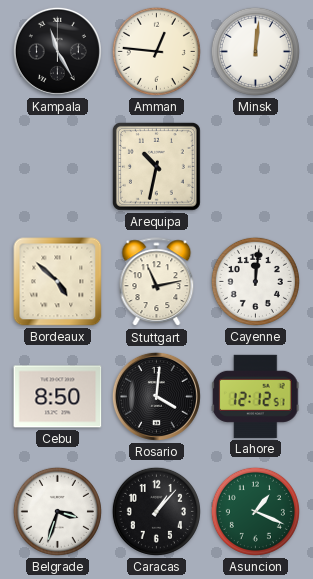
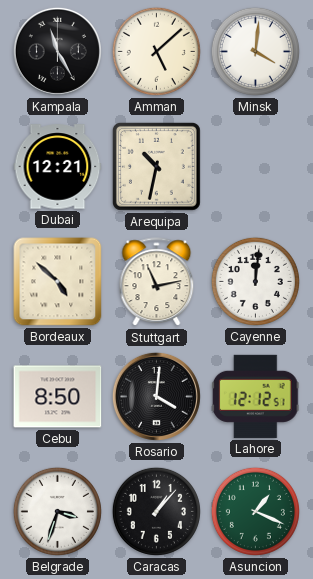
Amman: 12:46 -> 5:08
Minsk: 12:01 -> 4:01
Dubai: none -> 12:21
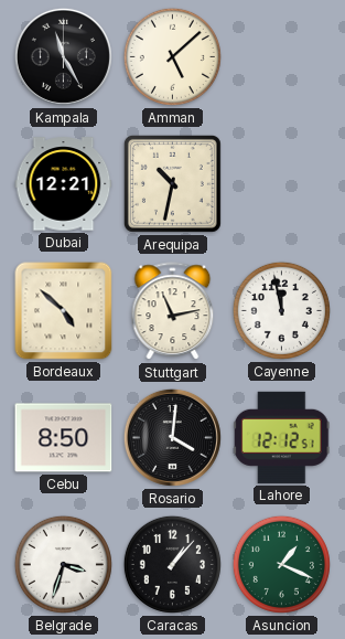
Minsk: 4:01 -> none
Cayenne: 12:01 -> 11:58
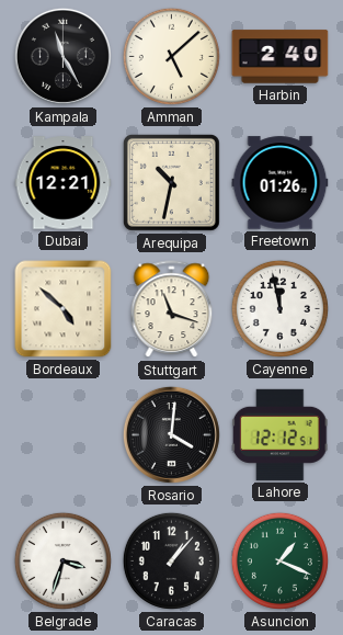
Harbin: none -> 2:40
Freetown: none -> 01:26
Stuttgart: 11:13 -> 11:18
Cebu: 8:50 -> none
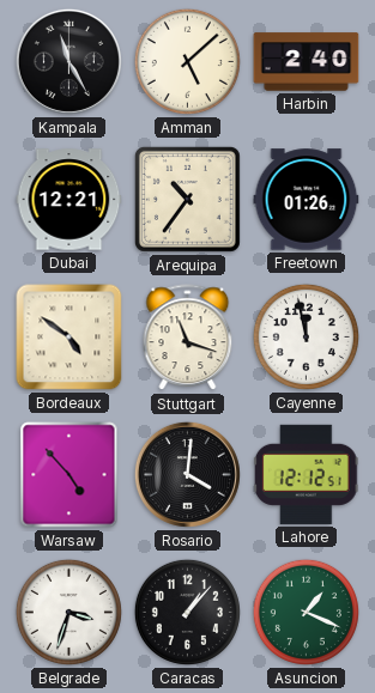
Arequipa: 10:32 -> 10:36
Bordeaux: 4:52 -> 4:51
Warsaw: none -> 4:53
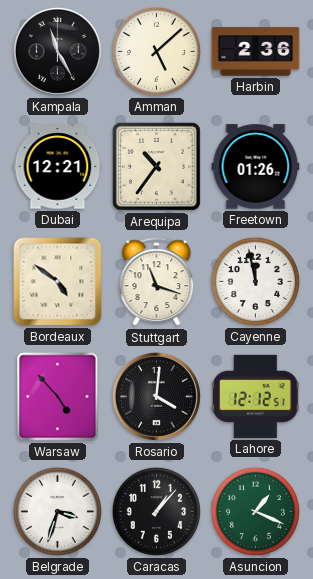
Harbin: 2:40 -> 2:36
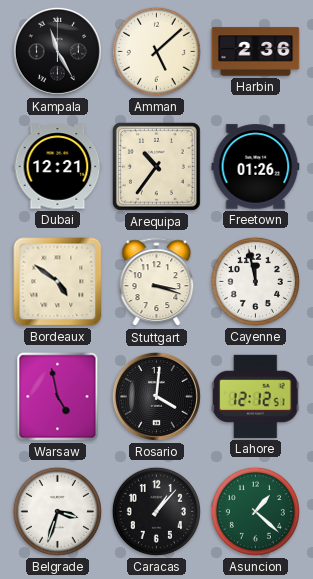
Stuttgart: 11:18 -> 3:18
Warsaw: 4:53 -> 4:58
Asuncion: 1:19 -> 1:22
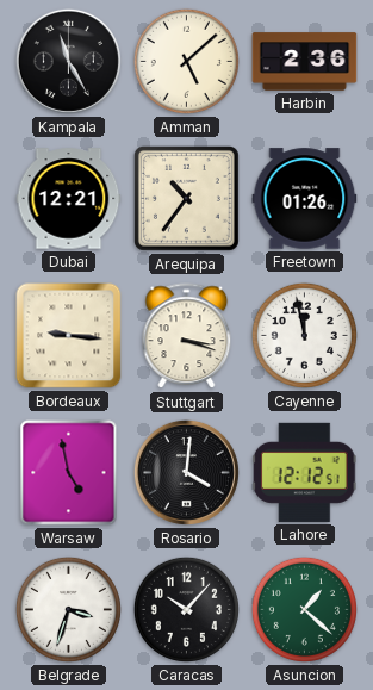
Bordeaux: 4:51 -> 9:16
Caracas: 1:07 -> 10:07
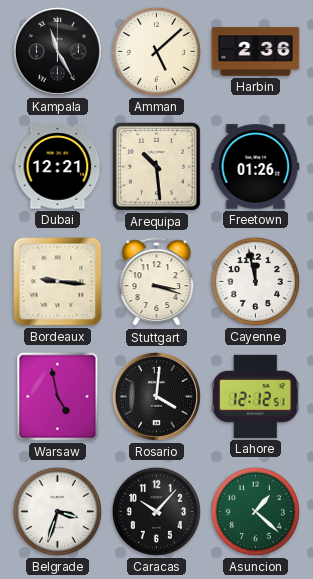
Arequipa: 10:36 -> 10:29
